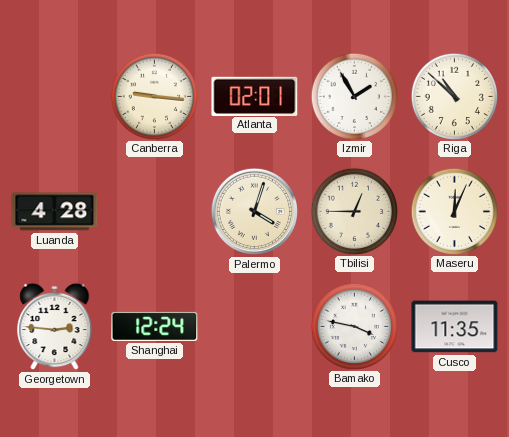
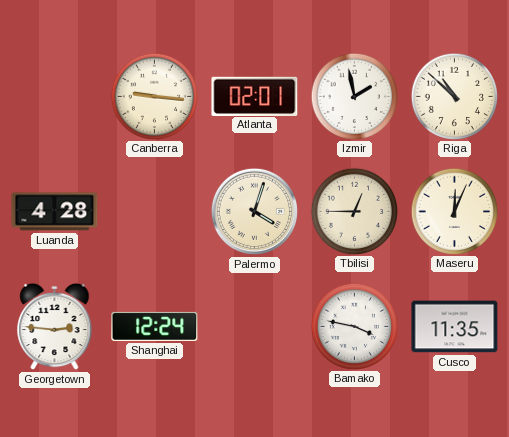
Izmir: 1:55 -> 1:58
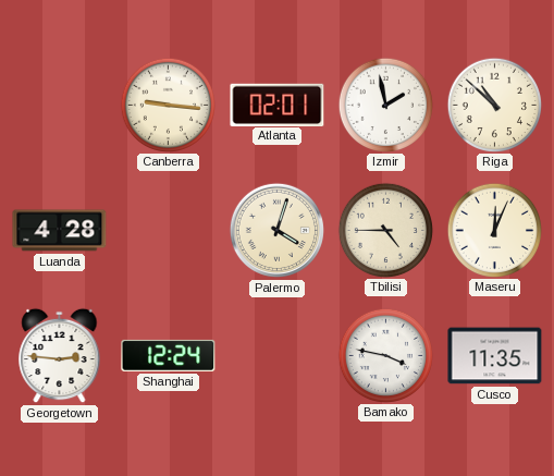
Tbilisi: 12:45 -> 4:45
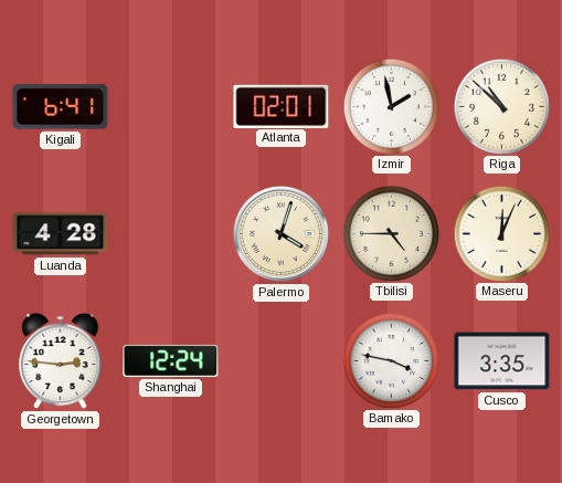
Kigali: none -> 6:41
Canberra: 9:16 -> none
Cusco: 11:35 -> 3:35
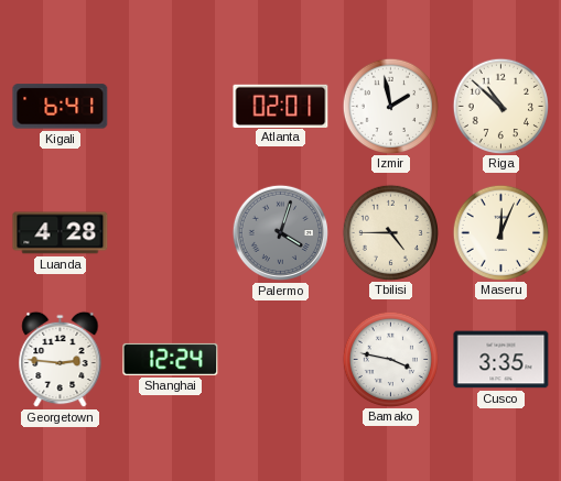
Palermo dial: cream -> grey
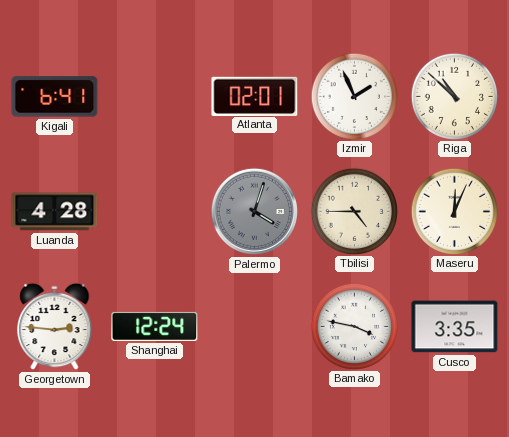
Izmir: 1:58 -> 1:56
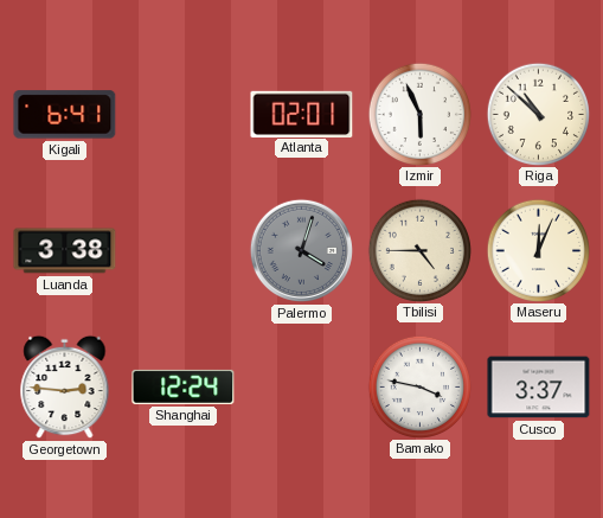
Izmir: 1:56 -> 5:56
Luanda: 4:28 -> 3:38
Cusco: 3:35 -> 3:37
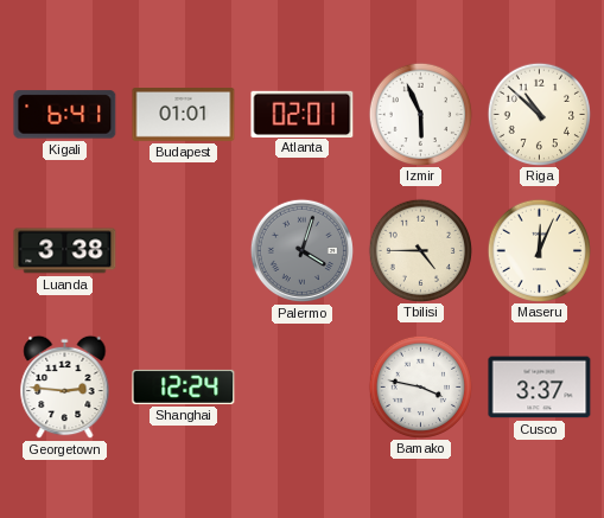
Budapest: none -> 01:01
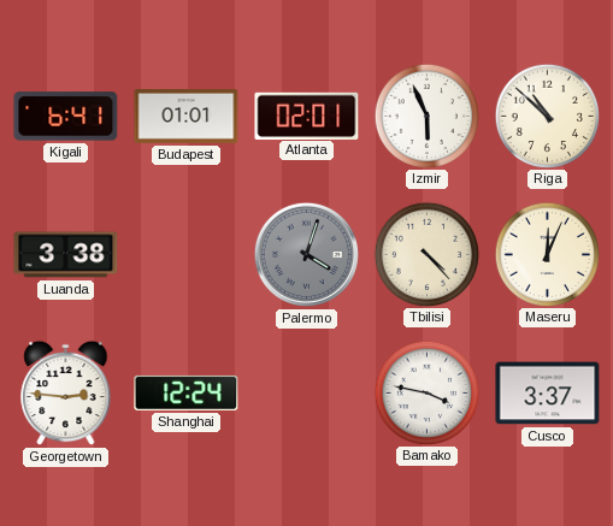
Tbilisi: 4:45 -> 4:23
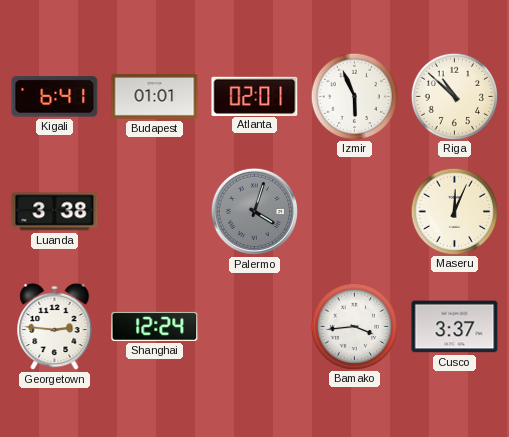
Tbilisi: 4:23 -> none
Bamako: 3:47 -> 3:44
